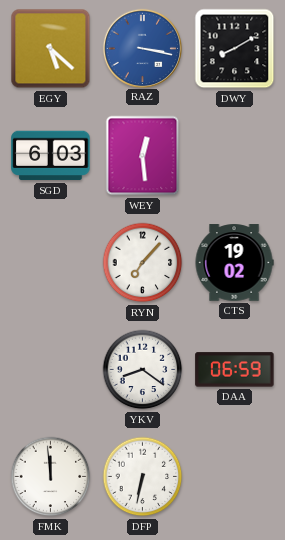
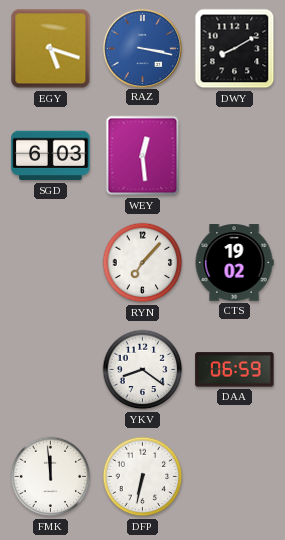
EGY: 5:22 -> 5:18
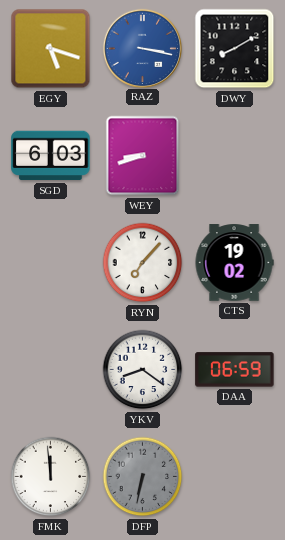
WEY: 12:29 -> 8:42
DFP dial: white -> grey
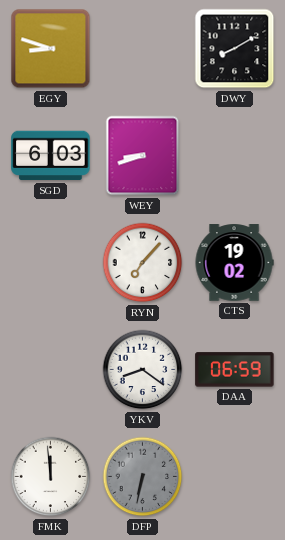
EGY: 5:18 -> 8:48
RAZ: 3:17 -> none
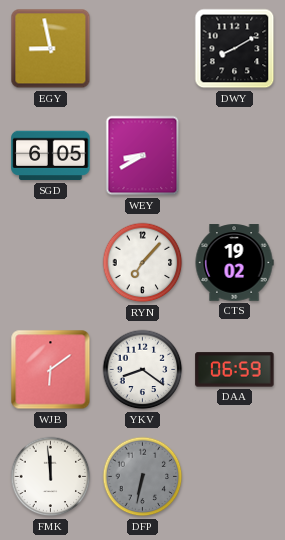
EGY: 8:48 -> 8:58
SGD: 6:03 -> 6:05
WEY: 8:42 -> 8:40
WJB: none -> 6:09
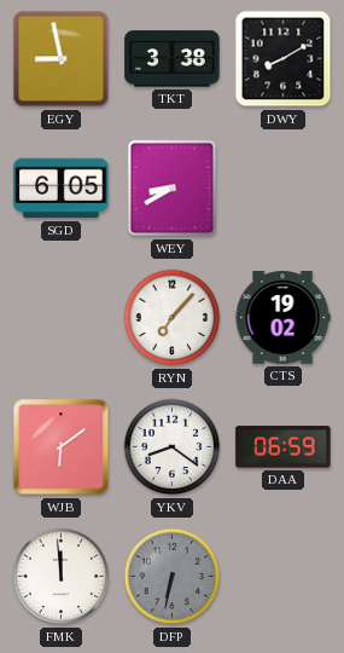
TKT: none -> 3:38
